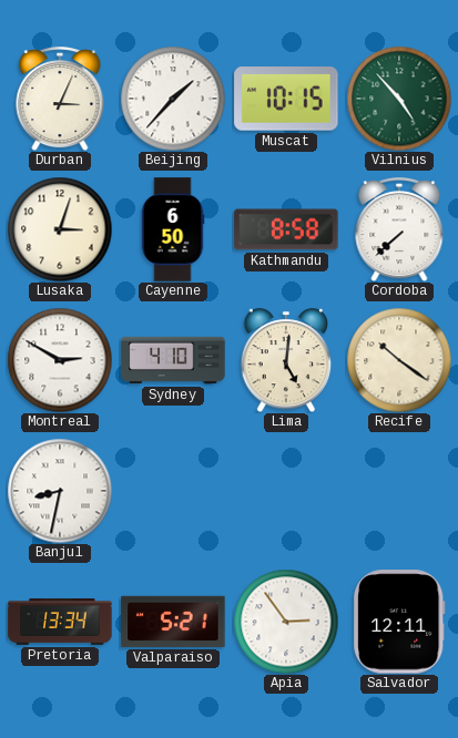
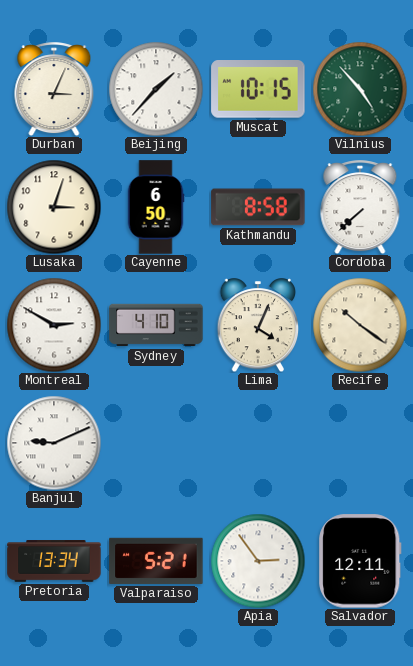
Lima: 5:01 -> 4:04
Banjul: 8:32 -> 9:11
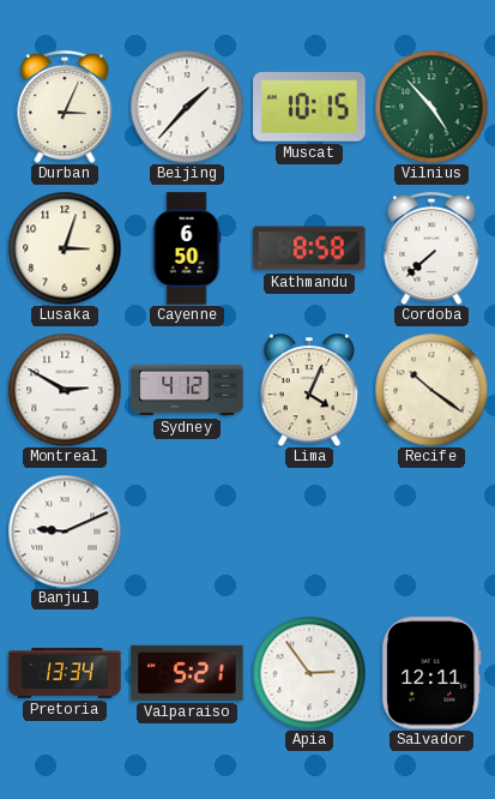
Sydney: 4:10 -> 4:12
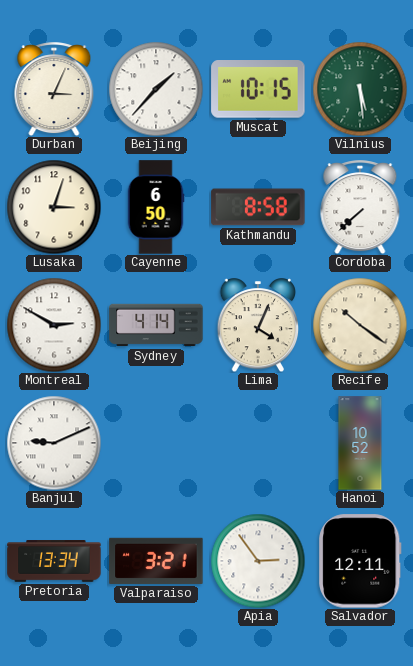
Vilnius: 4:53 -> 5:29
Sydney: 4:12 -> 4:14
Hanoi: none -> 10:52
Valparaiso: 5:21 -> 3:21
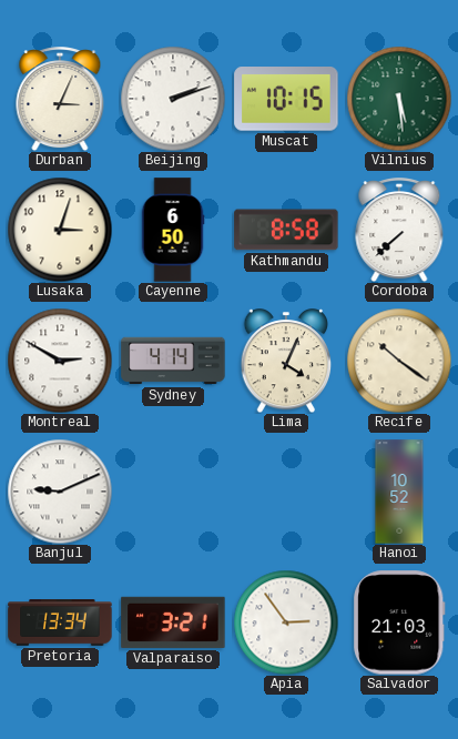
Beijing: 1:37 -> 2:12
Salvador: 12:11 -> 21:03
